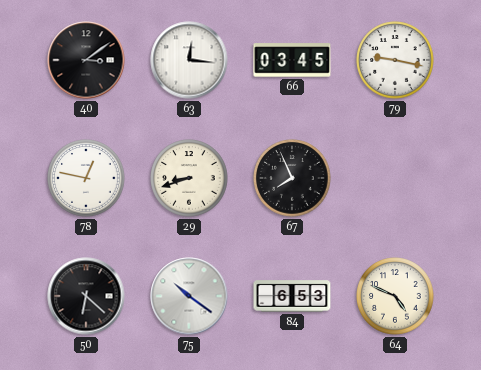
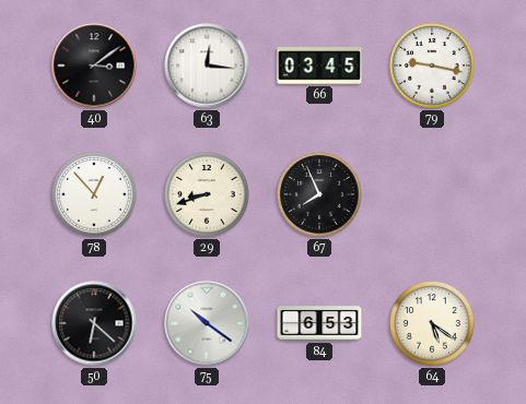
78: 12:47 -> 12:53
64: 4:49 -> 5:21
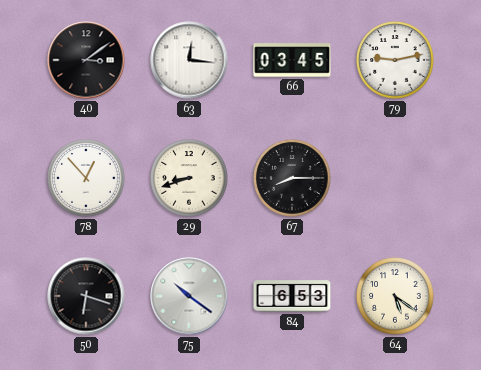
79: 9:17 -> 9:13
67: 7:56 -> 8:15
50: 6:22 -> 6:18
